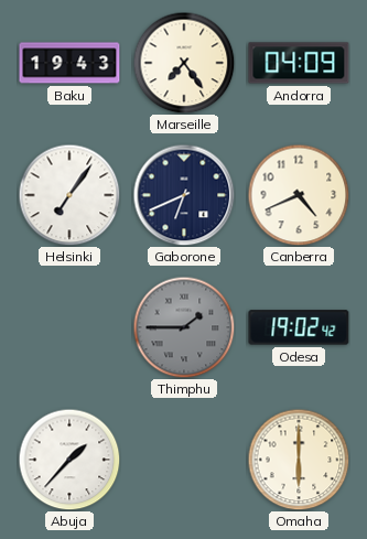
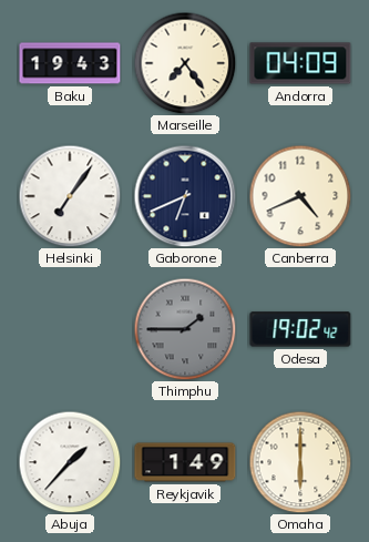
Reykjavik: none -> 1:49
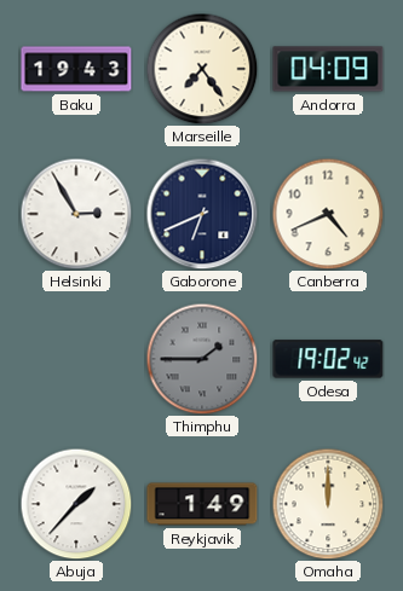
Helsinki: 7:06 -> 2:55
Omaha: 6:00 -> 12:00
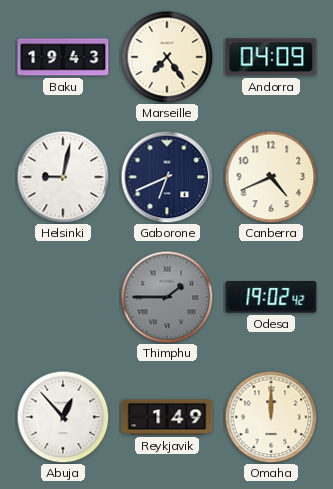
Helsinki: 2:55 -> 9:02
Abuja: 1:37 -> 12:53
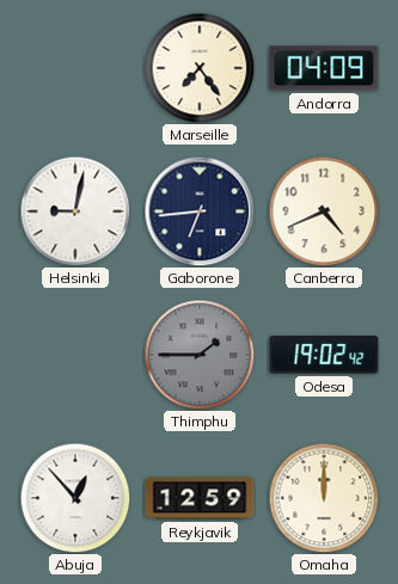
Baku: 19:43 -> none
Gaborone: 6:41 -> 6:44
Reykjavik: 1:49 -> 12:59
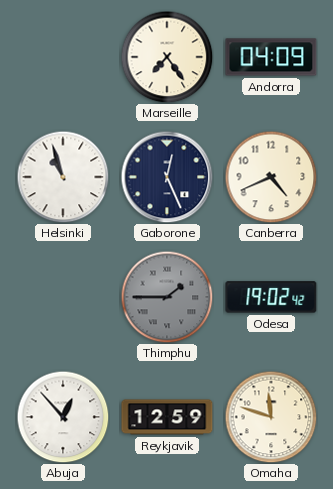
Helsinki: 9:02 -> 10:57
Gaborone: 6:44 -> 12:26
Omaha: 12:00 -> 11:48
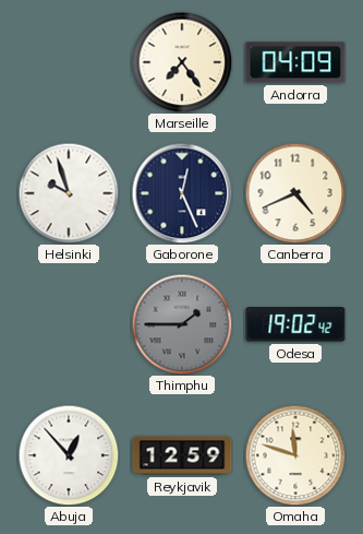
Helsinki: 10:57 -> 9:57
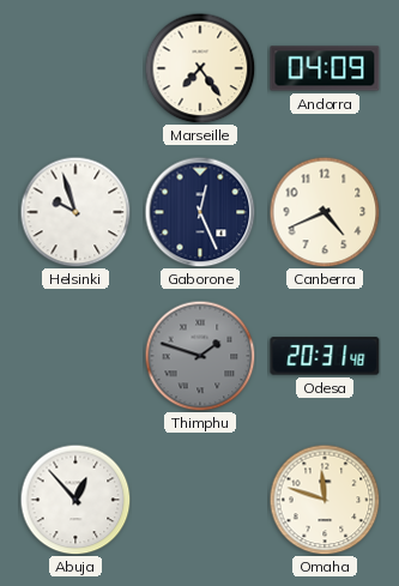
Thimphu: 1:45 -> 1:48
Odesa: 19:02 -> 20:31
Reykjavik: 12:59 -> none
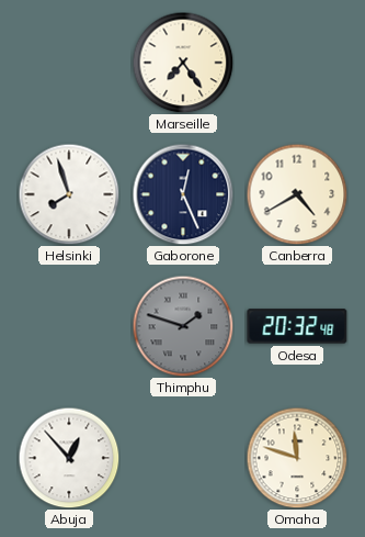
Andorra: 04:09 -> none
Helsinki: 9:57 -> 7:57
Canberra: 4:41 -> 4:40
Odesa: 20:31 -> 20:32
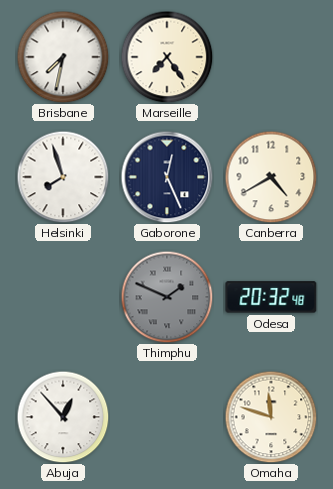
Brisbane: none -> 7:32
Thimphu: 1:48 -> 1:49
